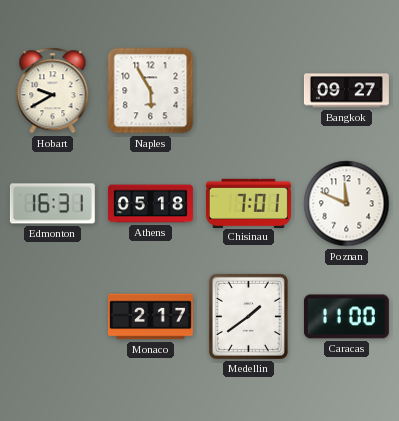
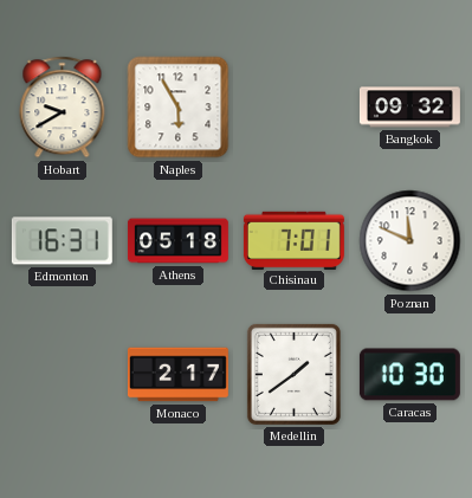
Bangkok: 09:27 -> 09:32
Caracas: 11:00 -> 10:30
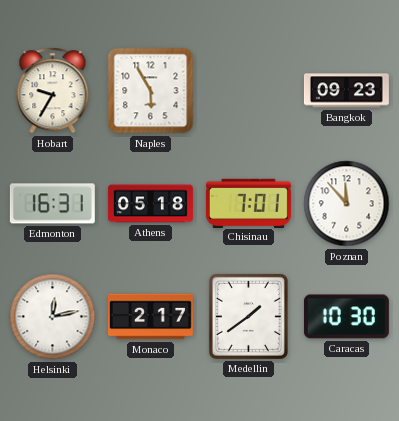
Hobart: 9:40 -> 9:35
Bangkok: 09:32 -> 09:23
Poznan: 11:49 -> 11:53
Helsinki: none -> 12:13
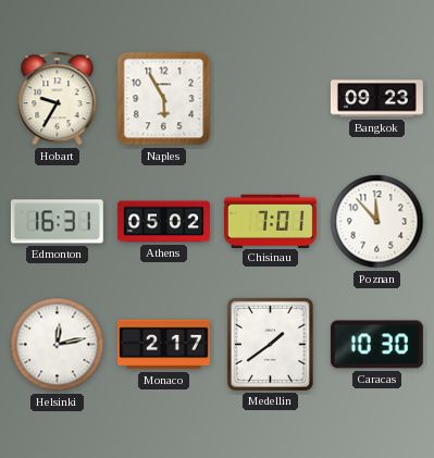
Athens: 05:18 -> 05:02
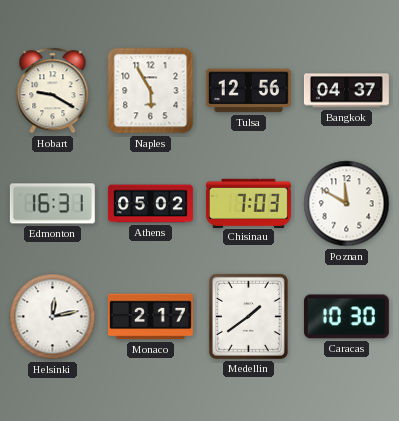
Hobart: 9:35 -> 9:20
Tulsa: none -> 12:56
Bangkok: 09:23 -> 04:37
Chisinau: 7:01 -> 7:03
Poznan: 11:53 -> 11:50
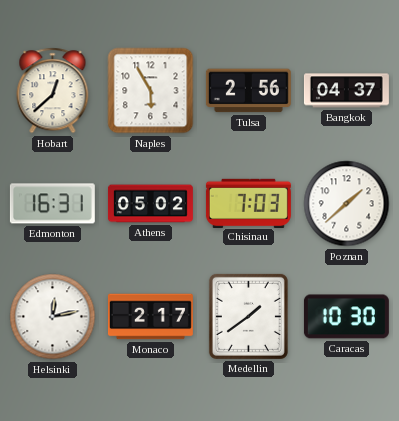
Hobart: 9:20 -> 12:38
Tulsa: 12:56 -> 2:56
Poznan: 11:50 -> 1:38
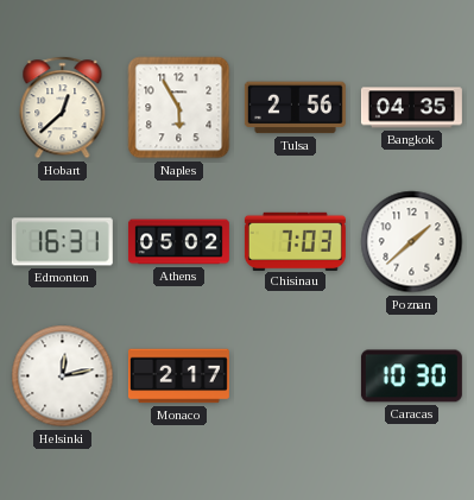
Bangkok: 04:37 -> 04:35
Medellin: 1:39 -> none
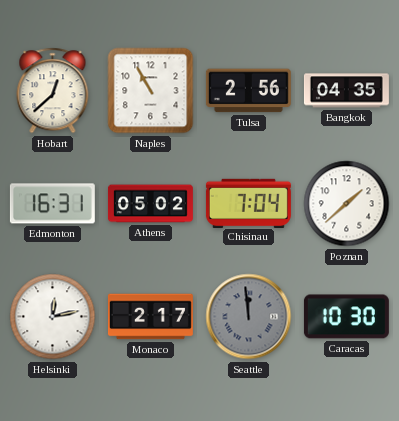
Naples: 5:55 -> 10:55
Chisinau: 7:03 -> 7:04
Seattle: none -> 11:59
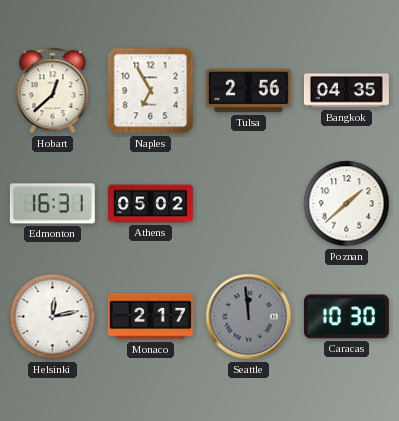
Naples: 10:55 -> 6:55
Chisinau: 7:04 -> none
